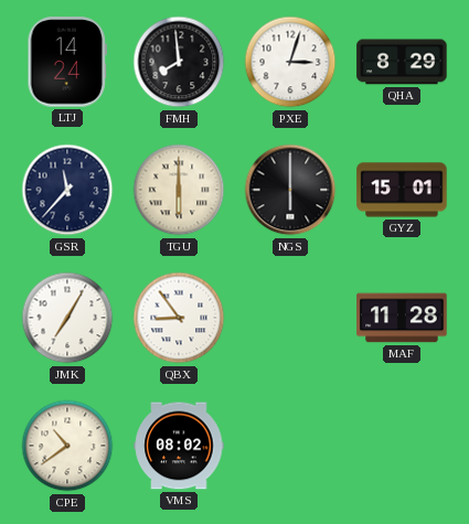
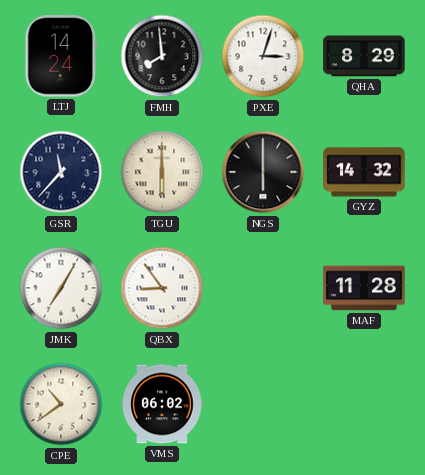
GYZ: 15:01 -> 14:32
VMS: 08:02 -> 06:02
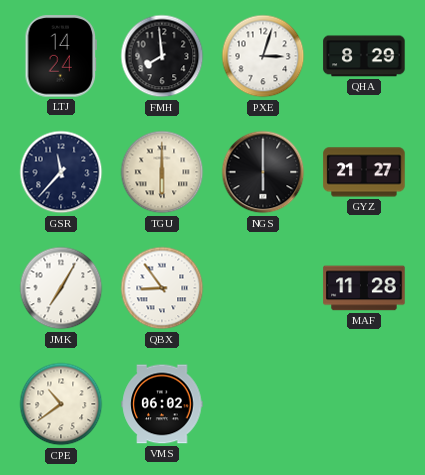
GYZ: 14:32 -> 21:27
